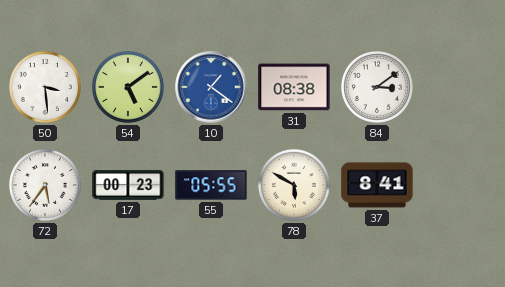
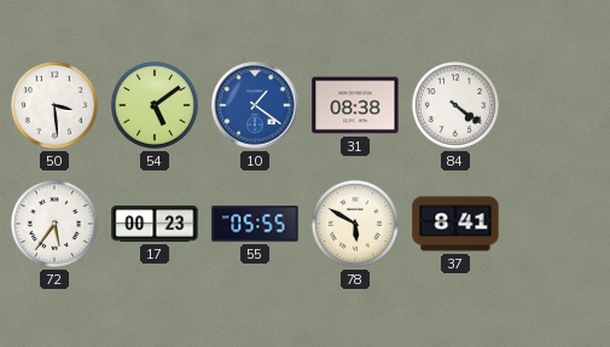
84: 3:09 -> 4:21
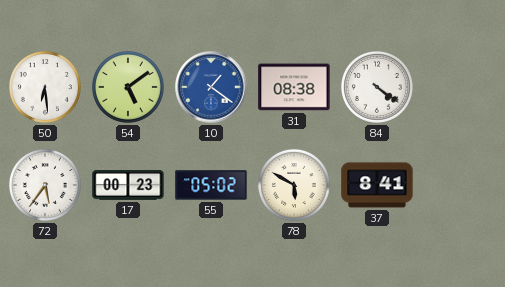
50: 3:29 -> 6:29
55: 05:55 -> 05:02
